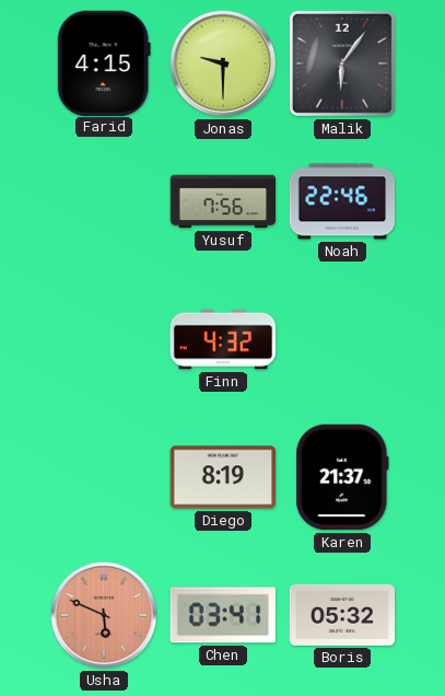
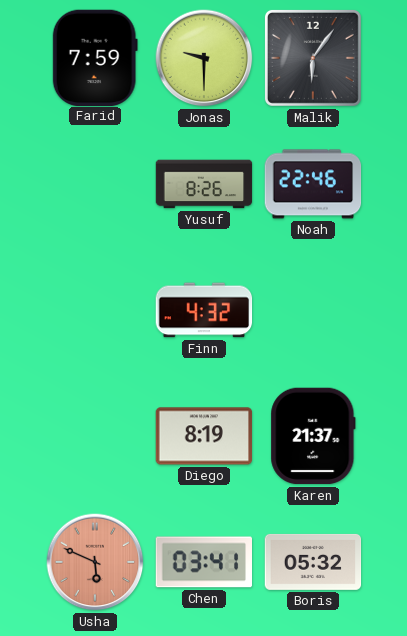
Farid: 4:15 -> 7:59
Yusuf: 7:56 -> 8:26
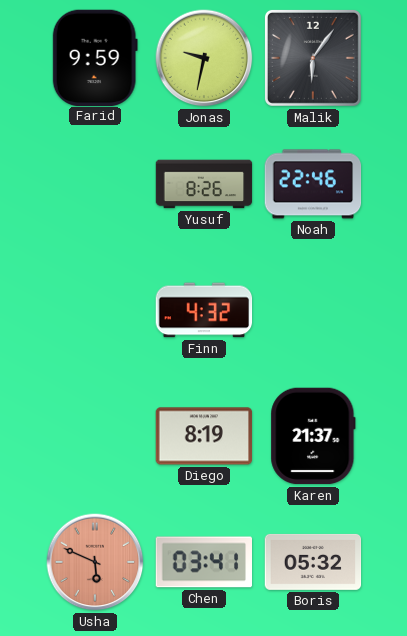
Farid: 7:59 -> 9:59
Jonas: 9:30 -> 9:32
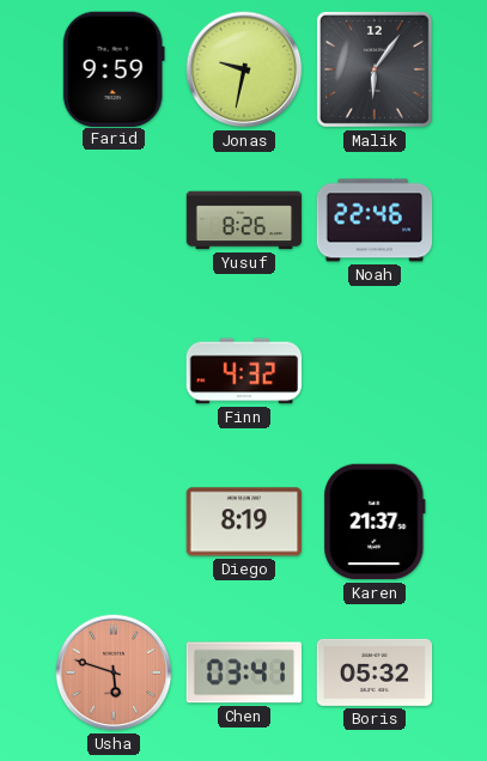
Usha: 5:49 -> 5:48
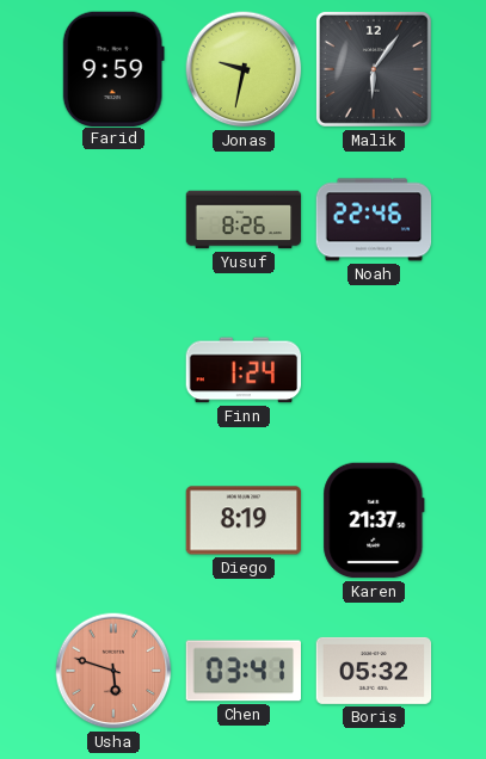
Finn: 4:32 -> 1:24
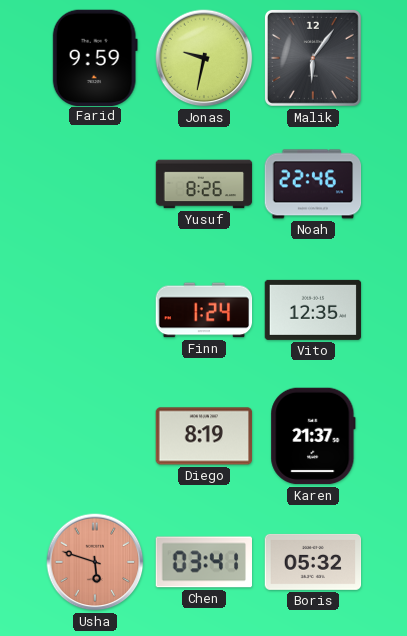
Vito: none -> 12:35
